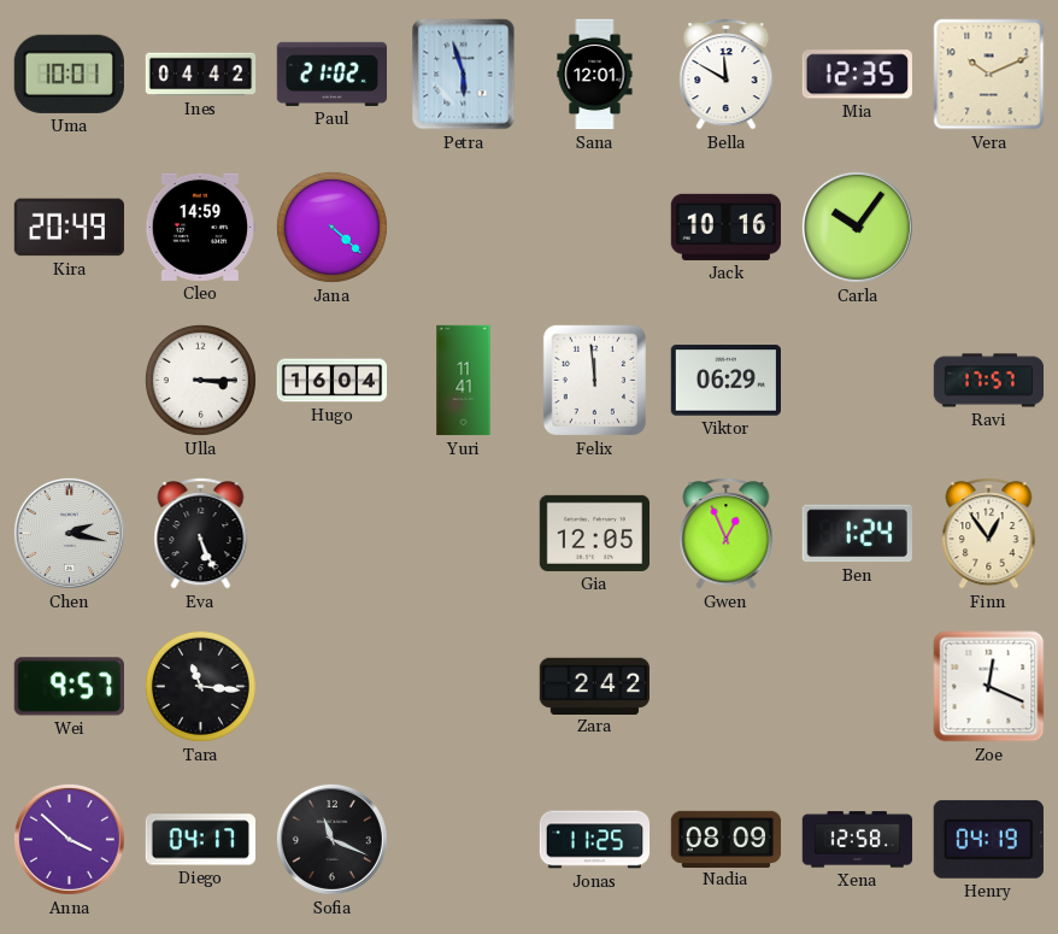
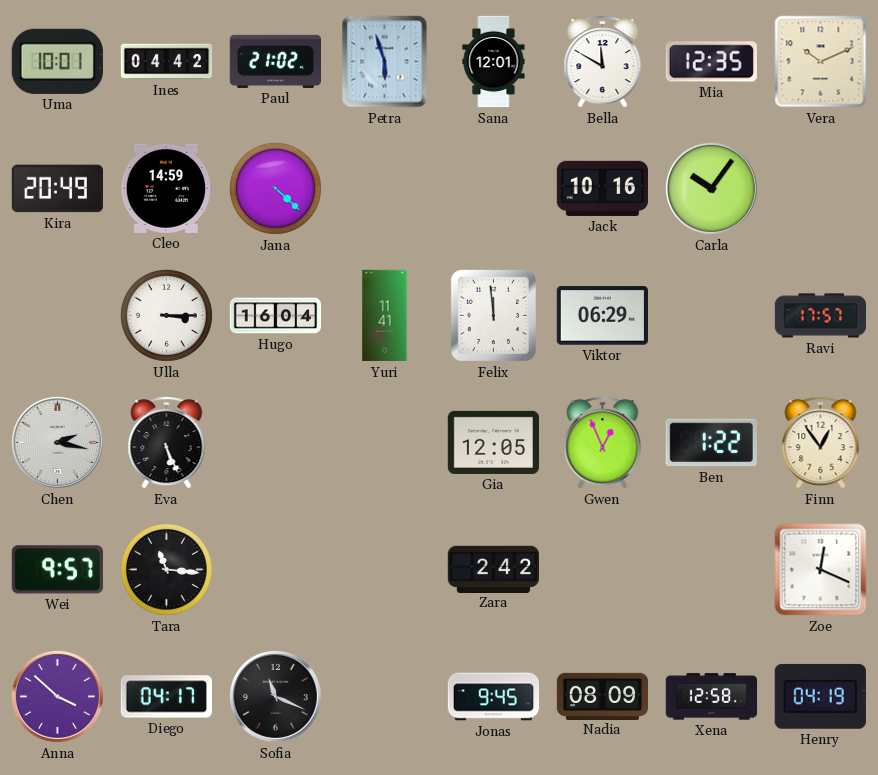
Ben: 1:24 -> 1:22
Jonas: 11:25 -> 9:45
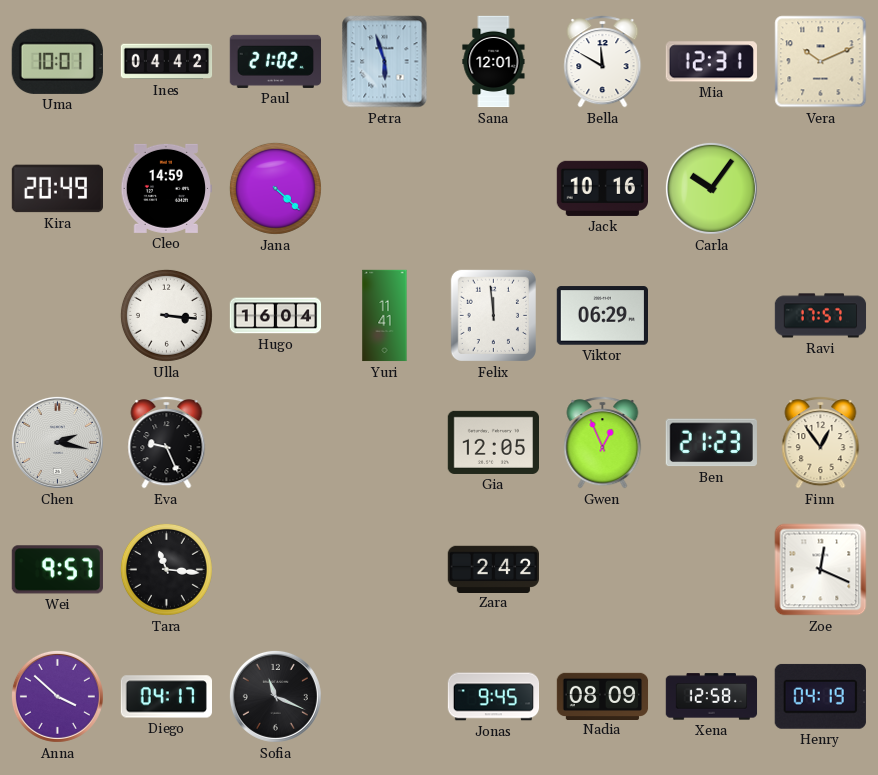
Mia: 12:35 -> 12:31
Ulla: 3:15 -> 3:16
Eva: 5:26 -> 9:26
Ben: 1:22 -> 21:23
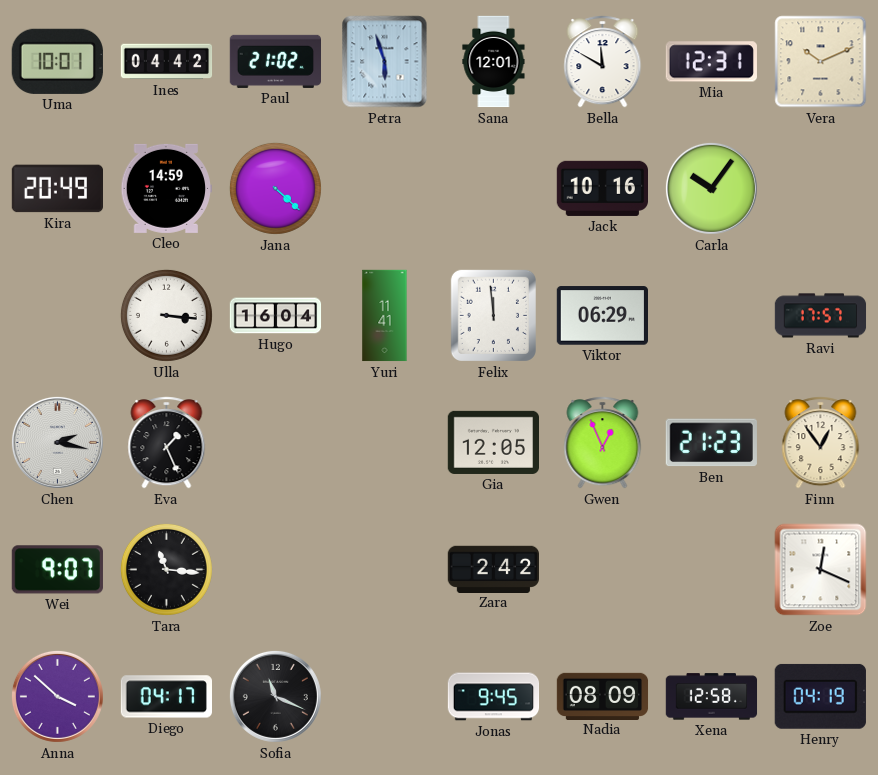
Eva: 9:26 -> 1:26
Wei: 9:57 -> 9:07
